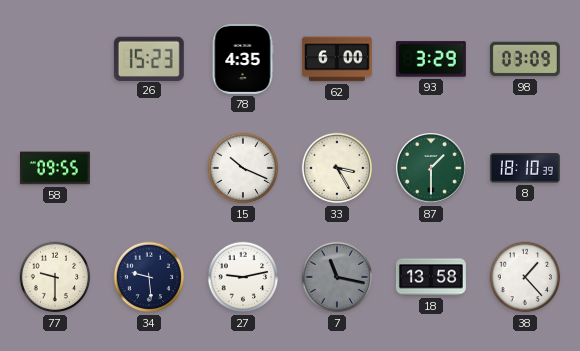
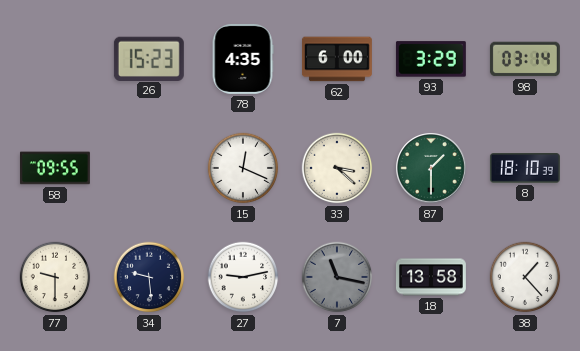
98: 03:09 -> 03:14
15: 10:19 -> 12:19
33: 3:25 -> 3:22
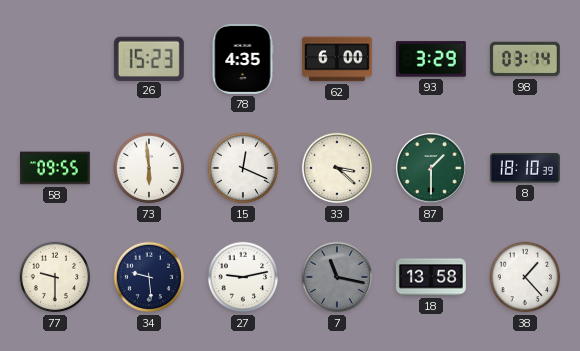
73: none -> 5:59
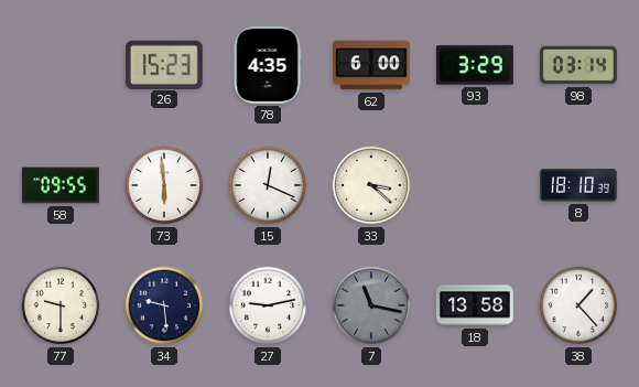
87: 1:30 -> none
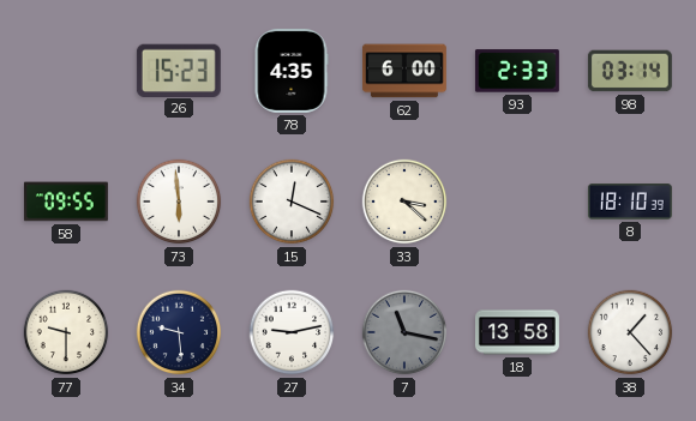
93: 3:29 -> 2:33
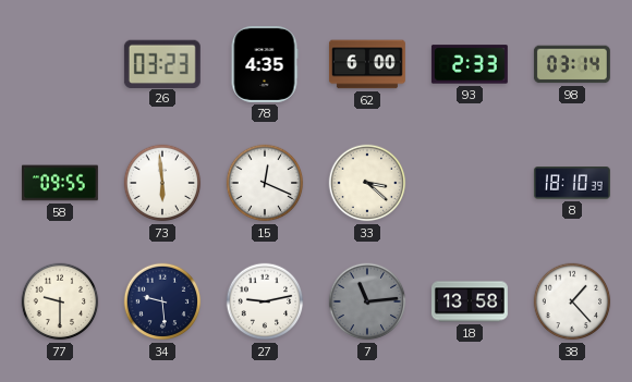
26: 15:23 -> 03:23
7: 11:17 -> 11:14
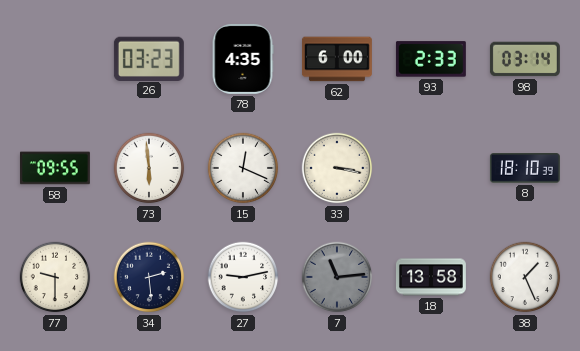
33: 3:22 -> 3:17
34: 9:29 -> 2:29
38: 1:23 -> 1:26
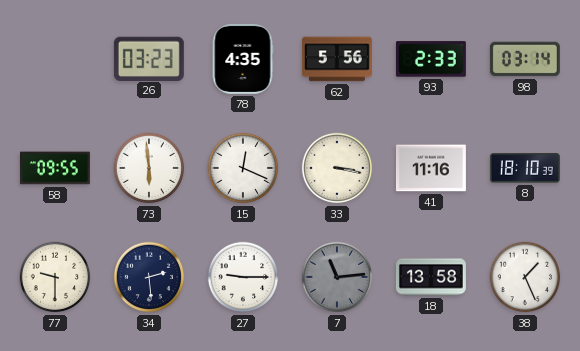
62: 6:00 -> 5:56
41: none -> 11:16
27: 9:13 -> 9:15
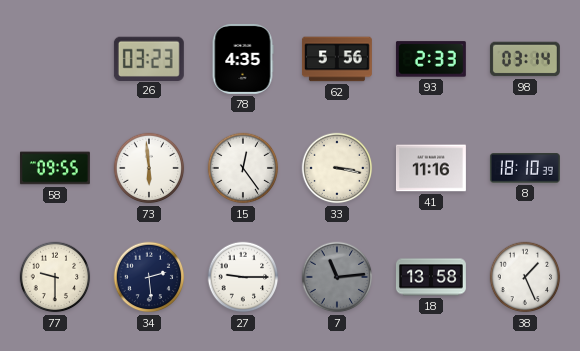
15: 12:19 -> 12:24
